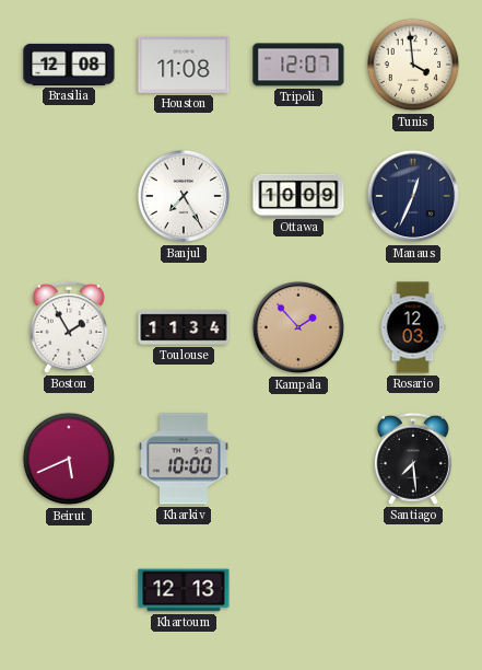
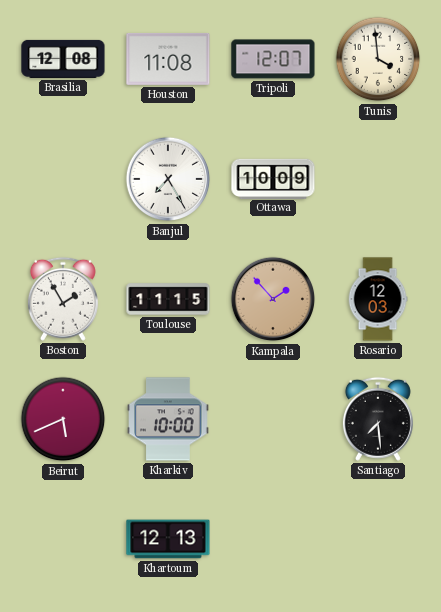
Manaus: 12:34 -> none
Toulouse: 11:34 -> 11:15
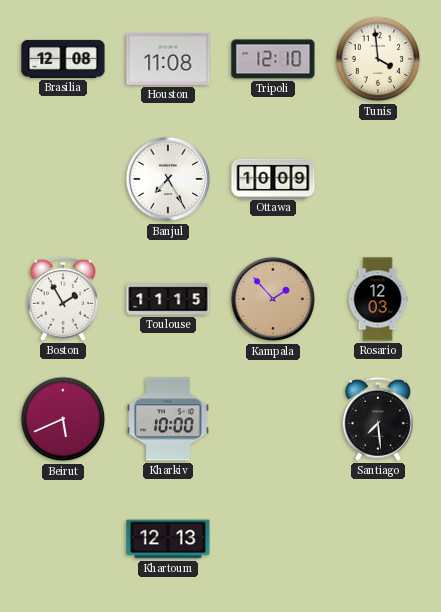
Tripoli: 12:07 -> 12:10
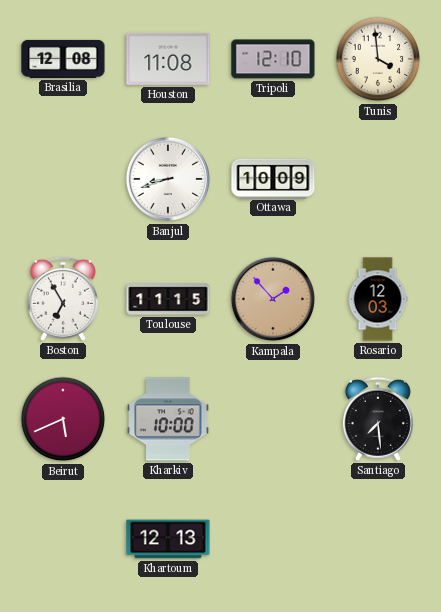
Banjul: 7:25 -> 8:42
Boston: 1:55 -> 6:55
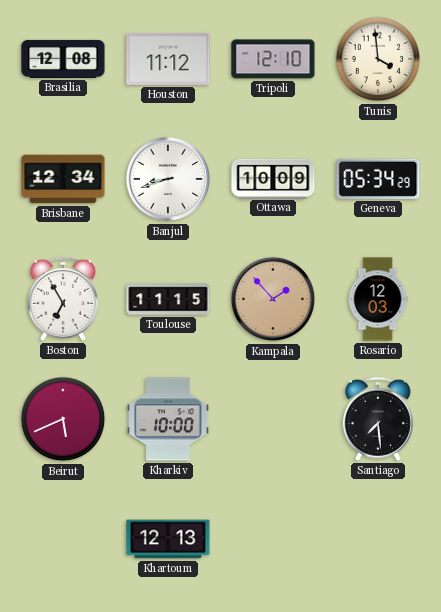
Houston: 11:08 -> 11:12
Brisbane: none -> 12:34
Geneva: none -> 05:34
